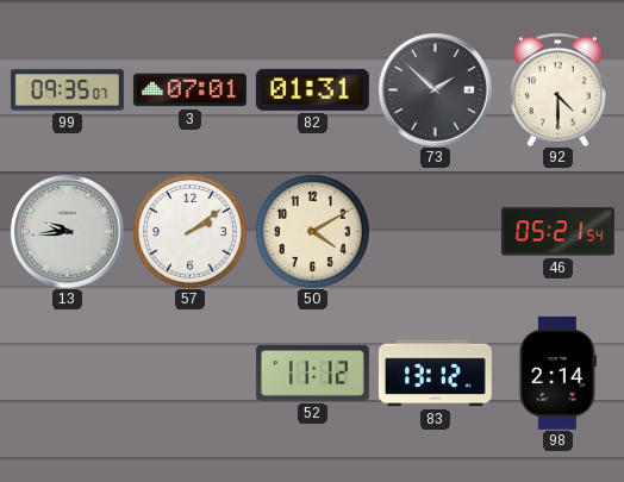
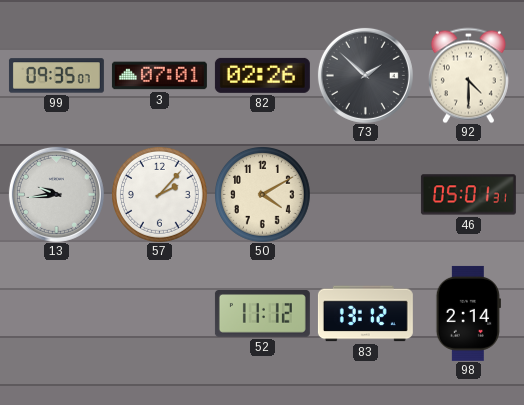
82: 01:31 -> 02:26
57: 2:09 -> 2:07
46: 05:21 -> 05:01
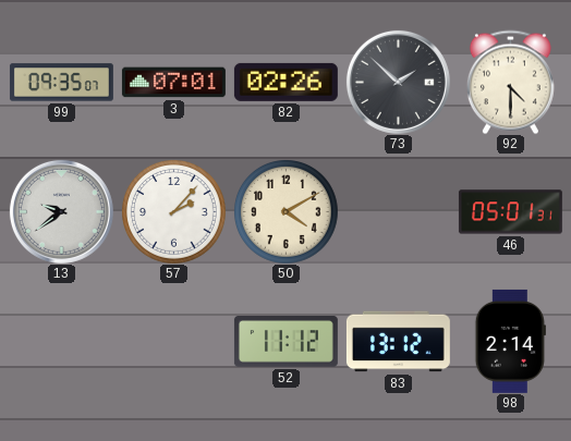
13: 9:44 -> 9:39
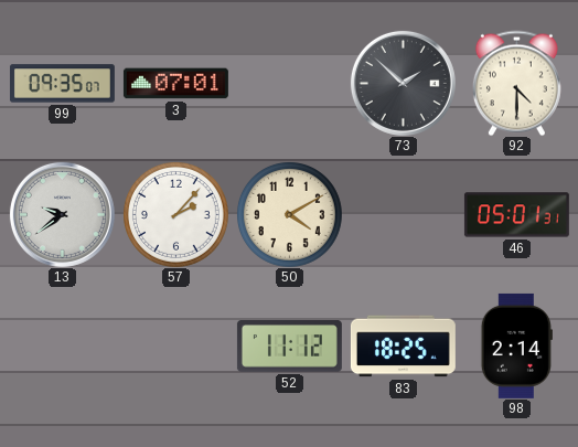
82: 02:26 -> none
83: 13:12 -> 18:25
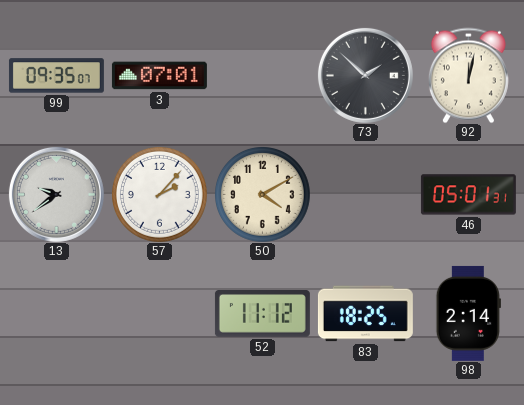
92: 4:30 -> 12:02
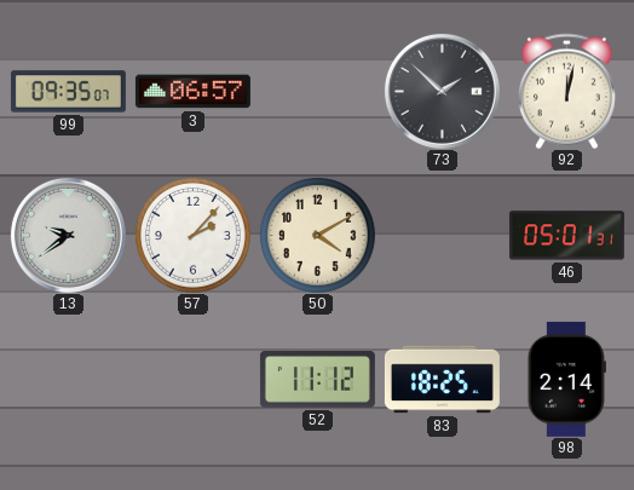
3: 07:01 -> 06:57
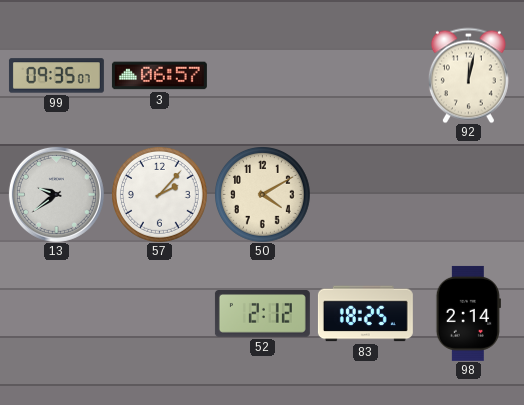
73: 1:52 -> none
46: 05:01 -> none
52: 11:12 -> 2:12
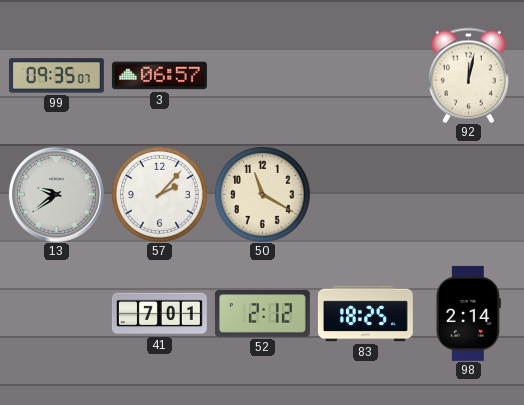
50: 4:10 -> 11:20
41: none -> 7:01
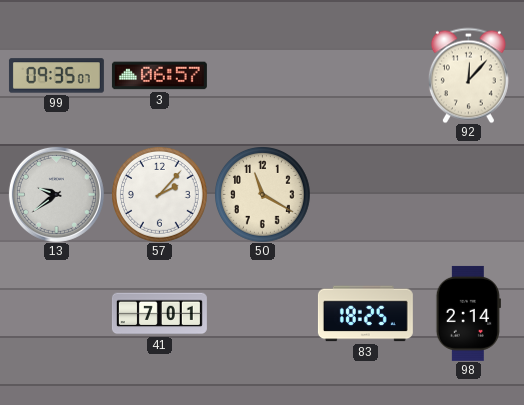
92: 12:02 -> 12:07
52: 2:12 -> none
